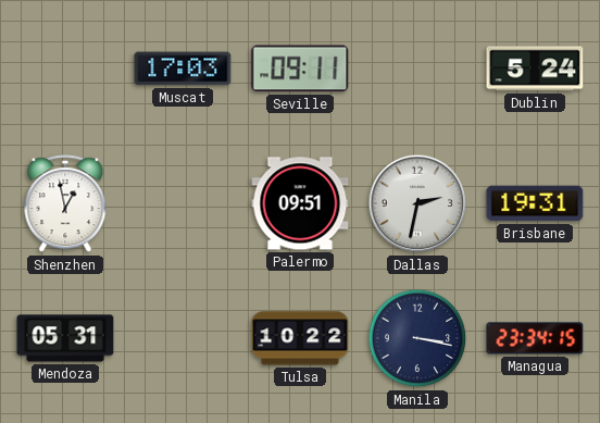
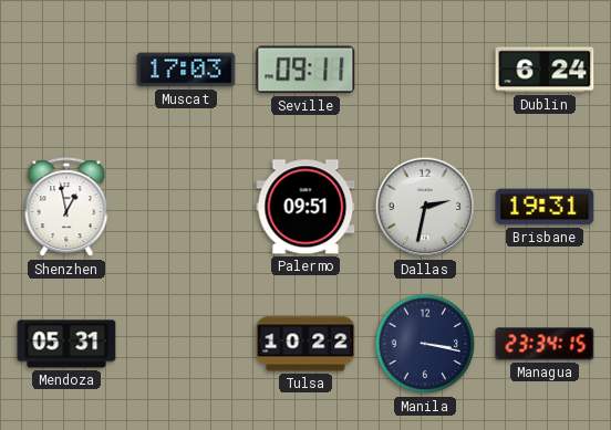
Dublin: 5:24 -> 6:24
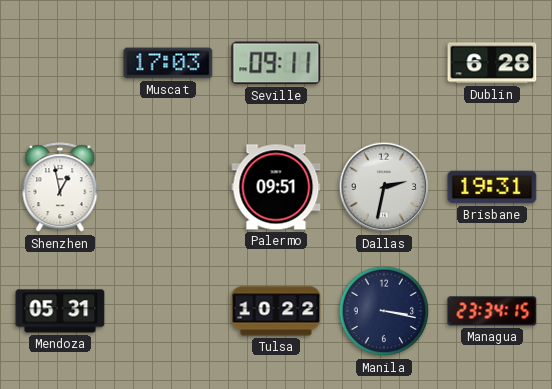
Dublin: 6:24 -> 6:28
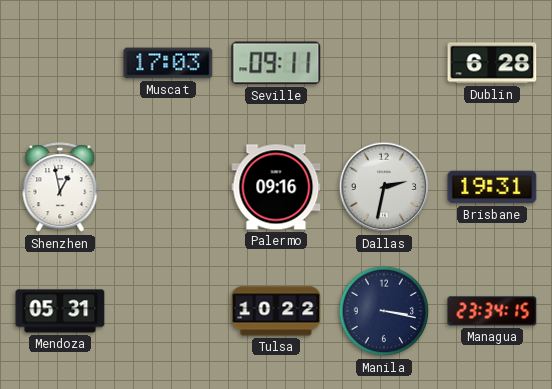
Palermo: 09:51 -> 09:16
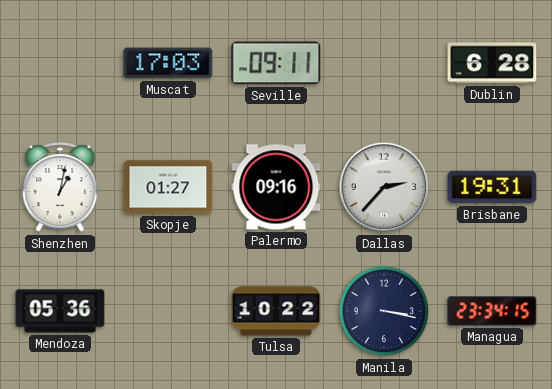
Shenzhen: 12:58 -> 1:02
Skopje: none -> 01:27
Dallas: 2:32 -> 2:37
Mendoza: 05:31 -> 05:36
